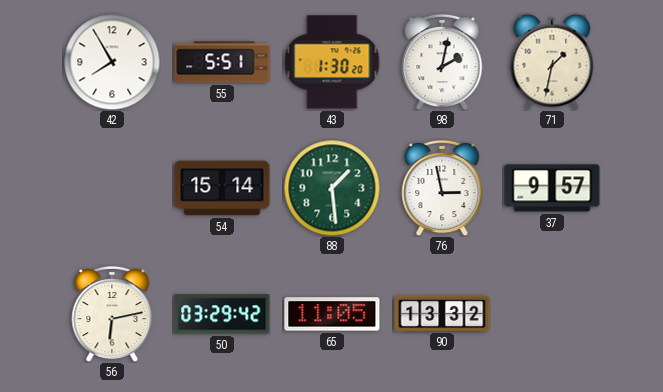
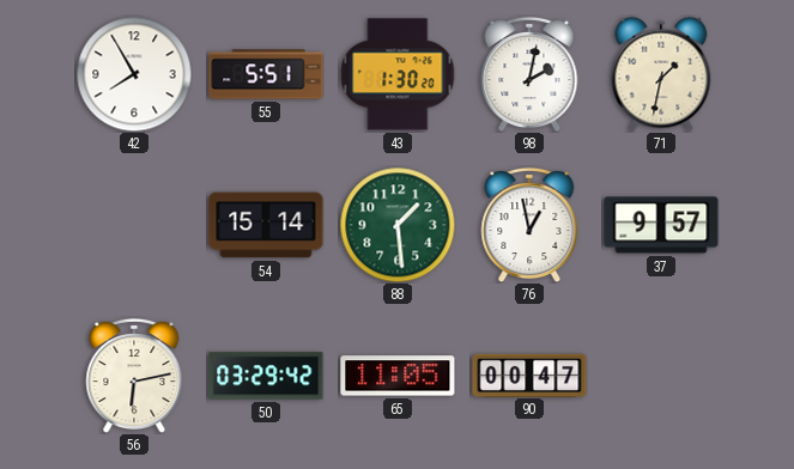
76: 2:58 -> 12:58
90: 13:32 -> 00:47
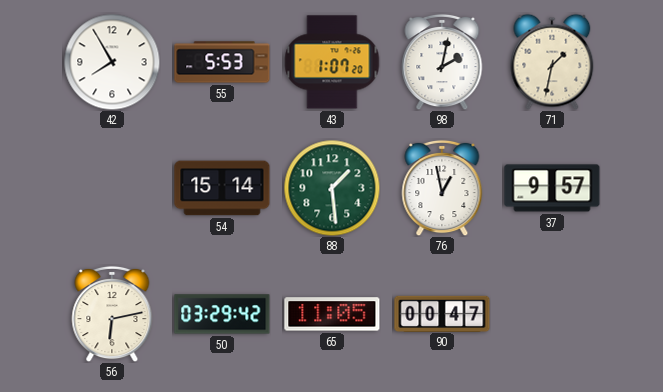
55: 5:51 -> 5:53
43: 1:30 -> 1:07
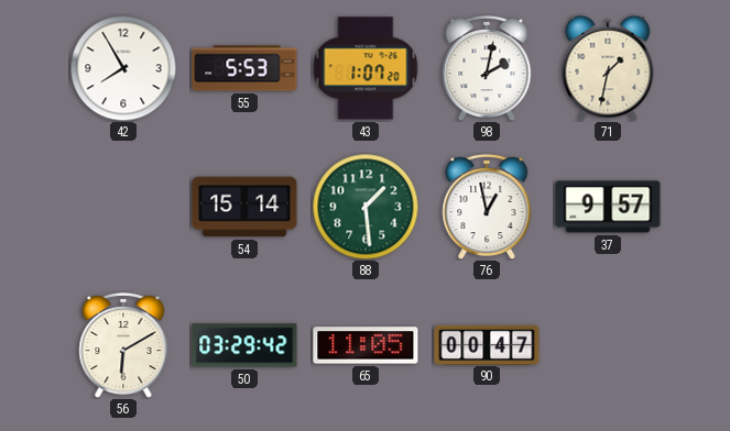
56: 6:13 -> 6:10
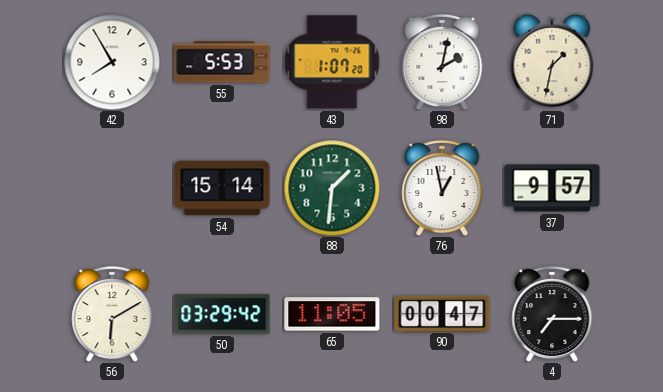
88: 1:29 -> 1:31
4: none -> 7:15
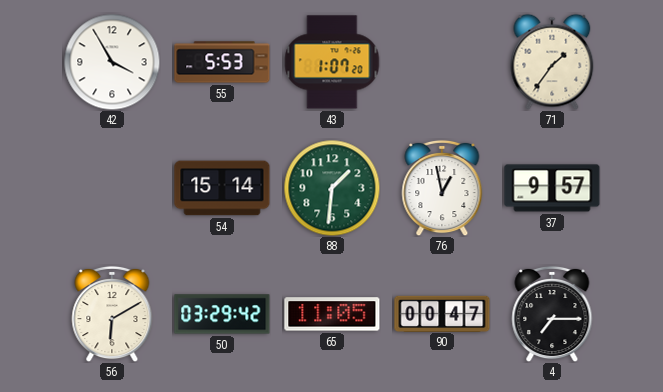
42: 7:55 -> 3:55
98: 2:02 -> none
71: 1:32 -> 1:36
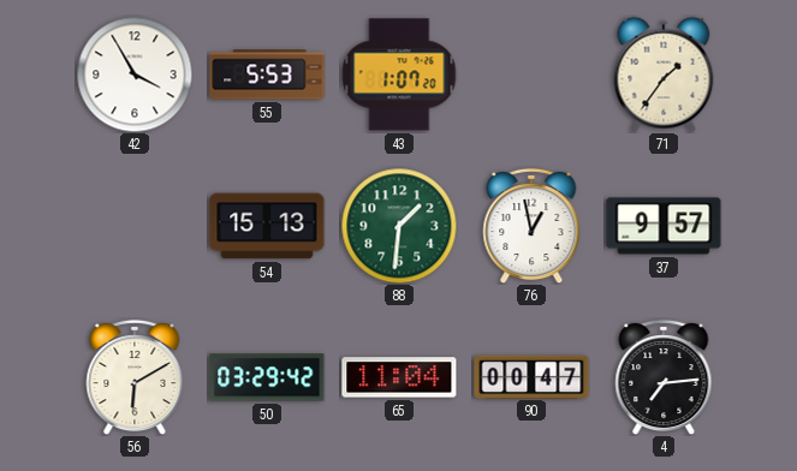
54: 15:14 -> 15:13
65: 11:05 -> 11:04
4: 7:15 -> 7:14
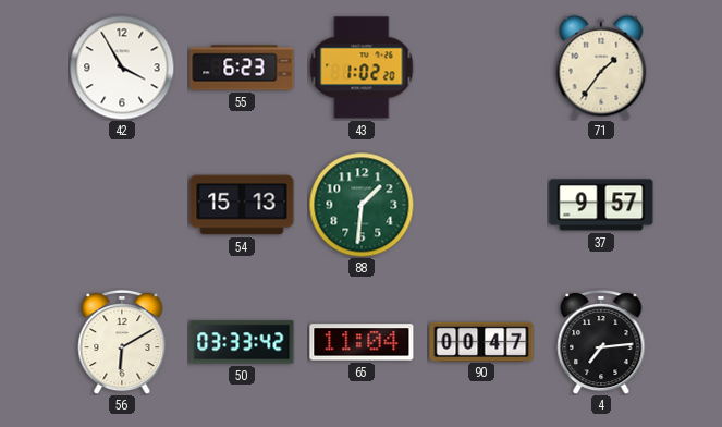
55: 5:53 -> 6:23
43: 1:07 -> 1:02
76: 12:58 -> none
50: 03:29 -> 03:33
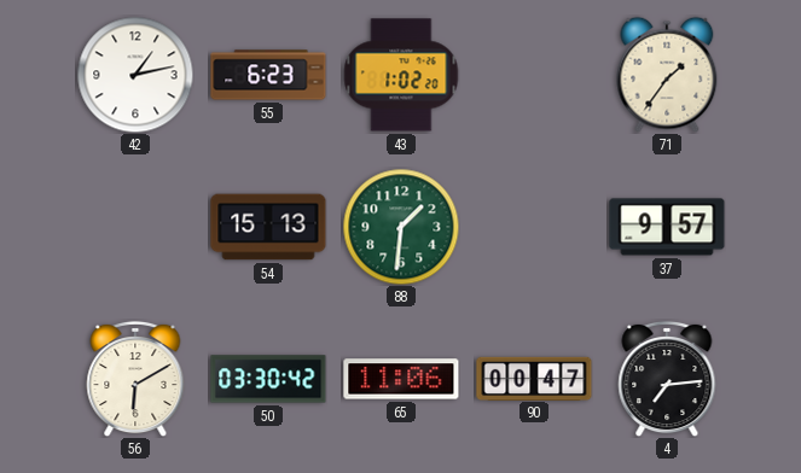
42: 3:55 -> 1:13
50: 03:33 -> 03:30
65: 11:04 -> 11:06
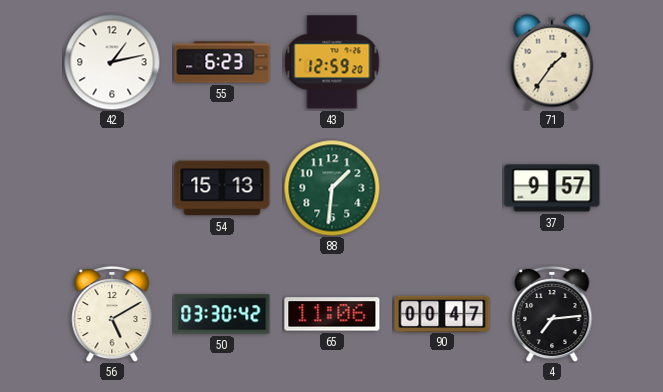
43: 1:02 -> 12:59
56: 6:10 -> 5:10
